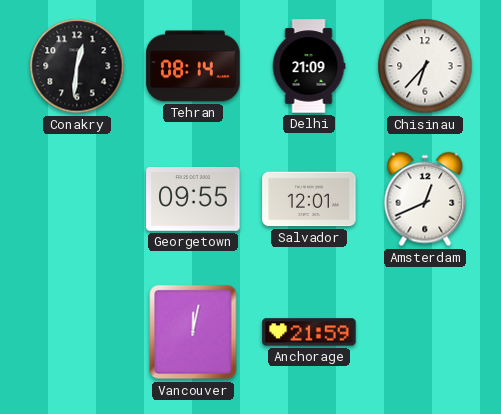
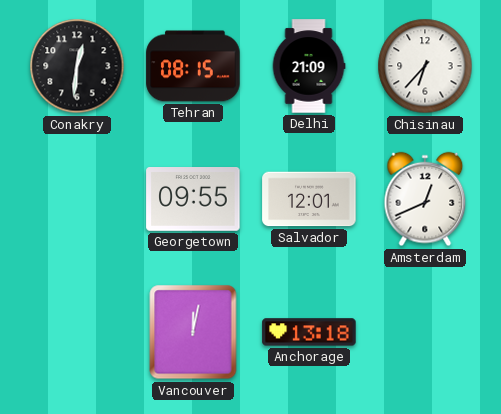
Tehran: 08:14 -> 08:15
Anchorage: 21:59 -> 13:18
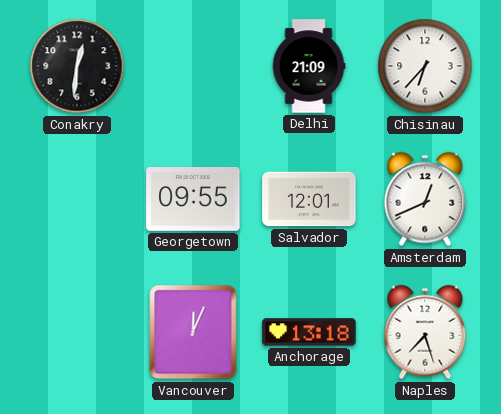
Tehran: 08:15 -> none
Vancouver: 12:02 -> 12:04
Naples: none -> 7:27
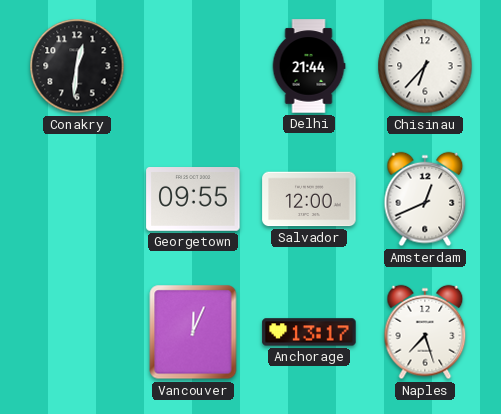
Delhi: 21:09 -> 21:44
Salvador: 12:01 -> 12:00
Anchorage: 13:18 -> 13:17
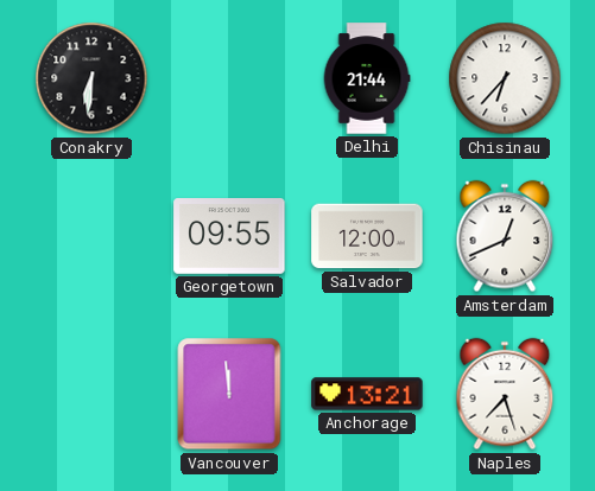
Conakry: 12:31 -> 6:31
Vancouver: 12:04 -> 11:59
Anchorage: 13:17 -> 13:21
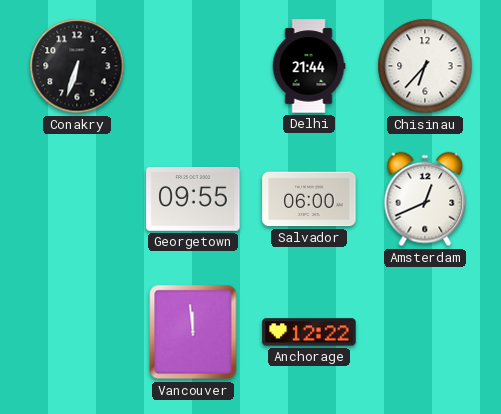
Conakry: 6:31 -> 6:33
Salvador: 12:00 -> 06:00
Anchorage: 13:21 -> 12:22
Naples: 7:27 -> none
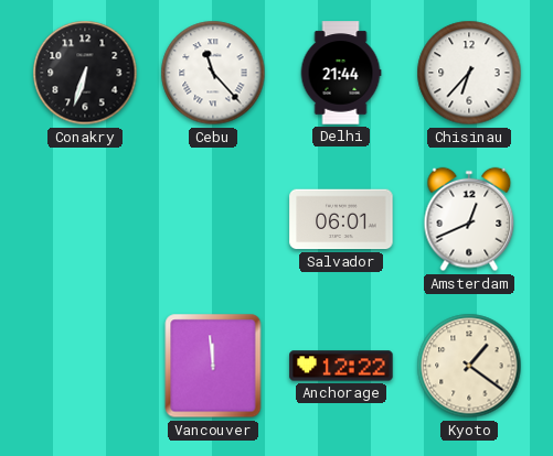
Cebu: none -> 11:23
Georgetown: 09:55 -> none
Salvador: 06:00 -> 06:01
Kyoto: none -> 1:21
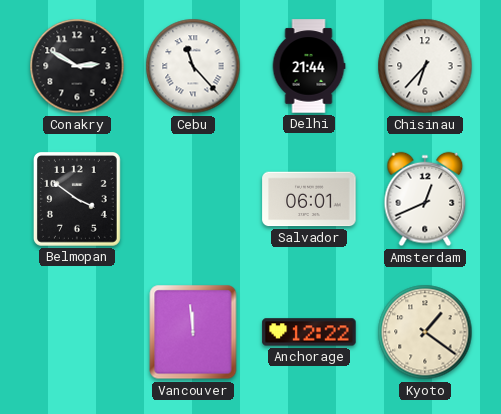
Conakry: 6:33 -> 2:50
Belmopan: none -> 3:51
